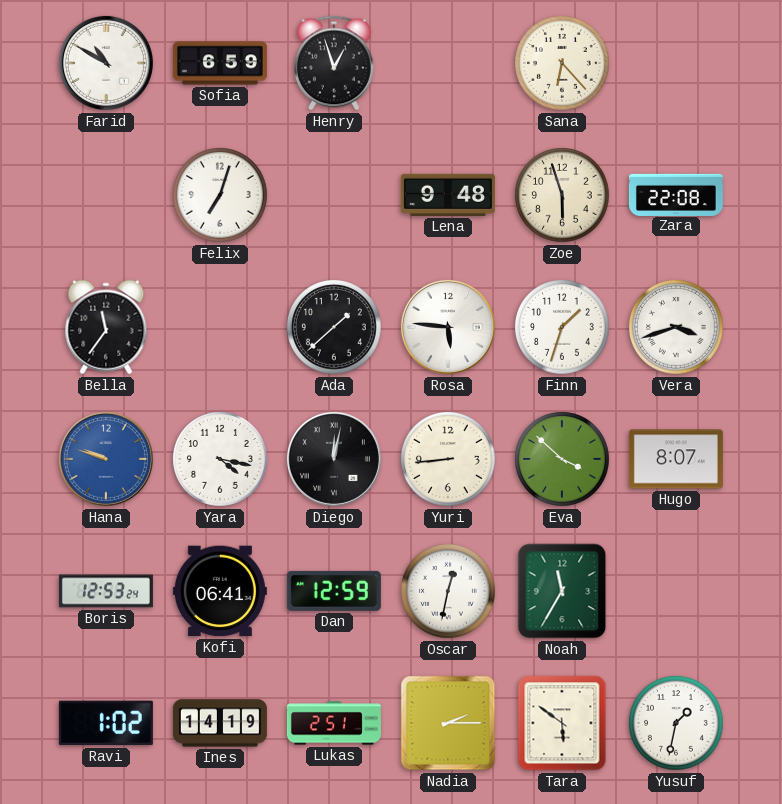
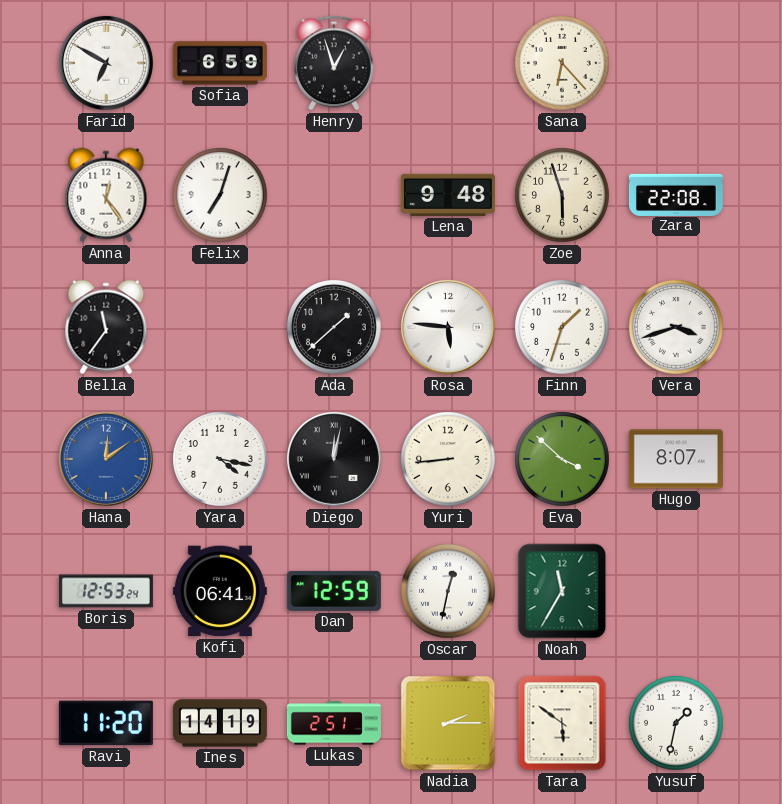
Farid: 10:50 -> 6:50
Anna: none -> 12:24
Hana: 9:48 -> 12:09
Ravi: 1:02 -> 11:20
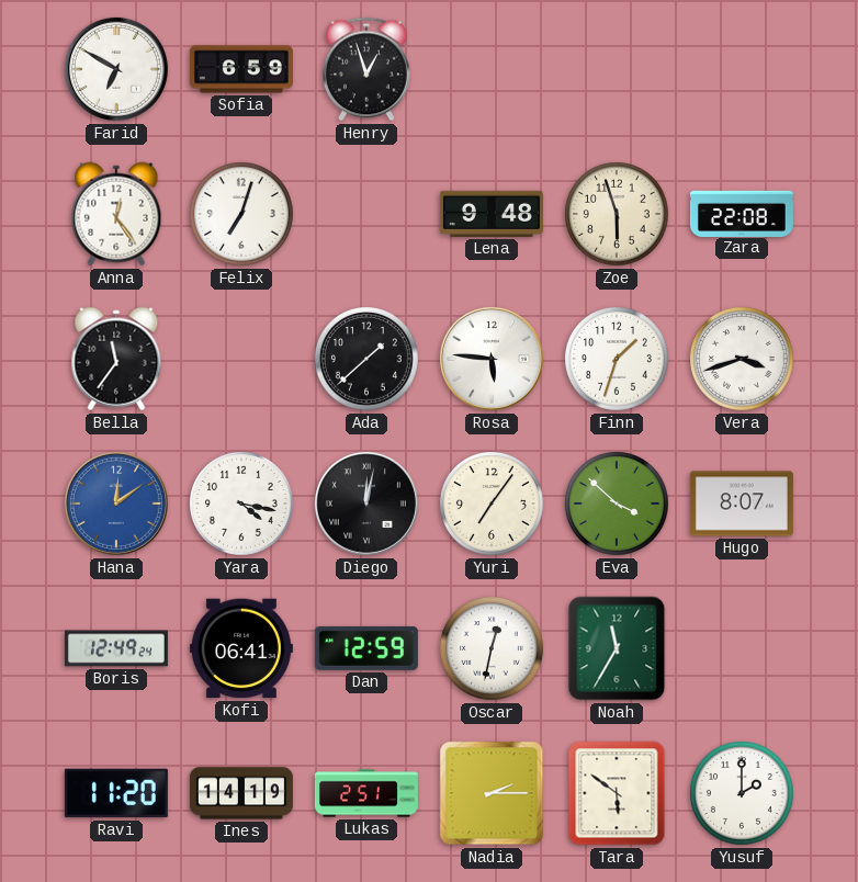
Sana: 6:23 -> none
Yuri: 8:44 -> 7:06
Boris: 12:53 -> 12:49
Yusuf: 1:32 -> 2:00
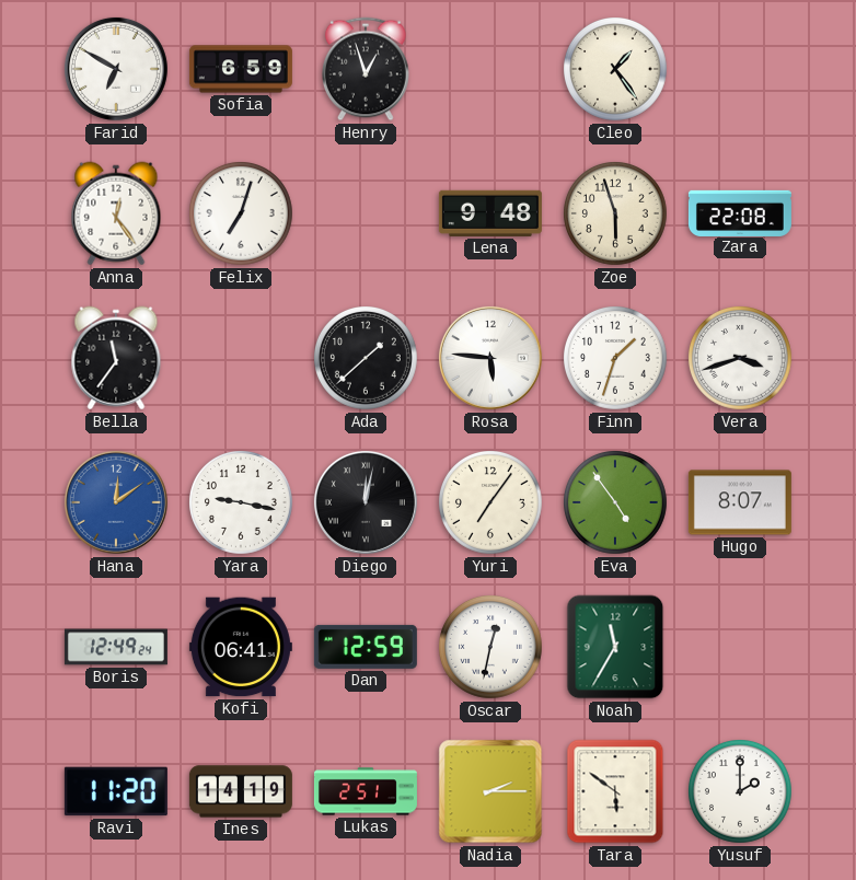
Cleo: none -> 1:24
Yara: 4:17 -> 9:17
Eva: 3:52 -> 4:54
